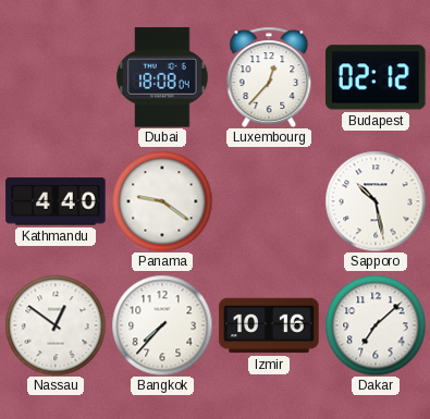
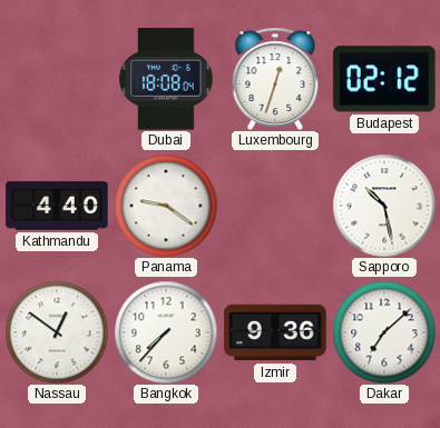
Luxembourg: 12:37 -> 12:33
Izmir: 10:16 -> 9:36
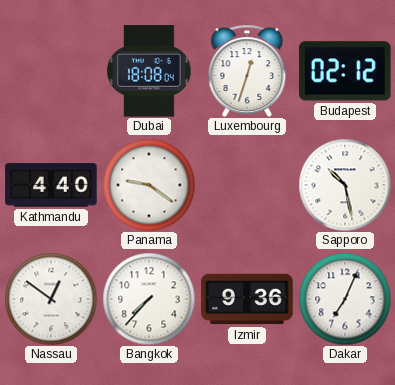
Dakar: 7:08 -> 7:04
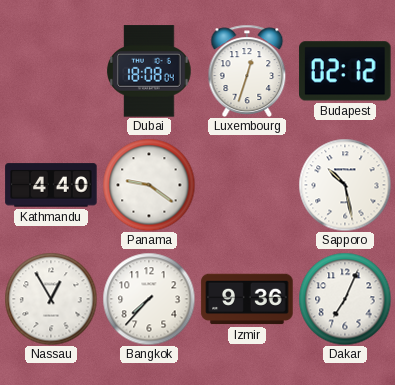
Nassau: 12:51 -> 12:55
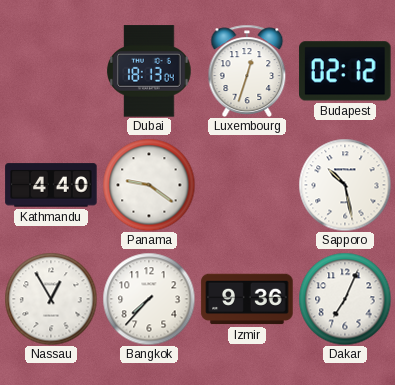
Dubai: 18:08 -> 18:13
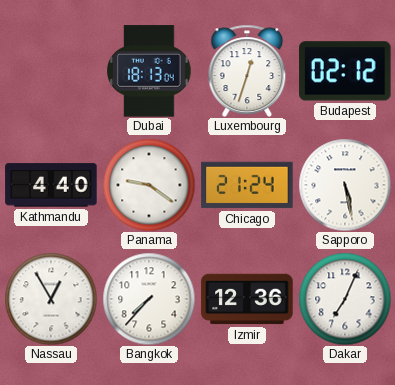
Chicago: none -> 21:24
Sapporo: 10:28 -> 5:28
Izmir: 9:36 -> 12:36
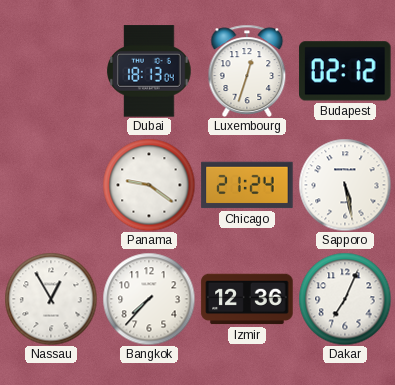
Kathmandu: 4:40 -> none
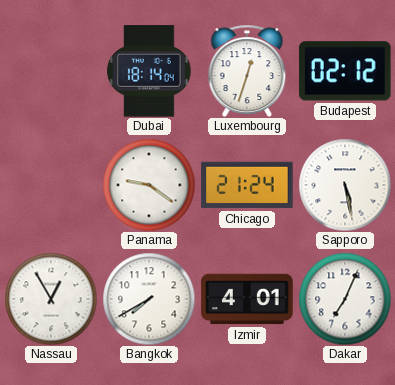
Dubai: 18:13 -> 18:14
Bangkok: 7:37 -> 7:40
Izmir: 12:36 -> 4:01
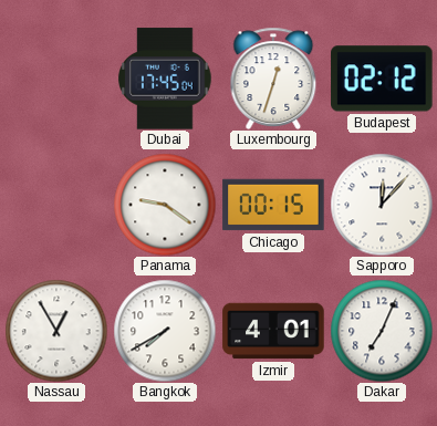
Dubai: 18:14 -> 17:45
Chicago: 21:24 -> 00:15
Sapporo: 5:28 -> 12:07
